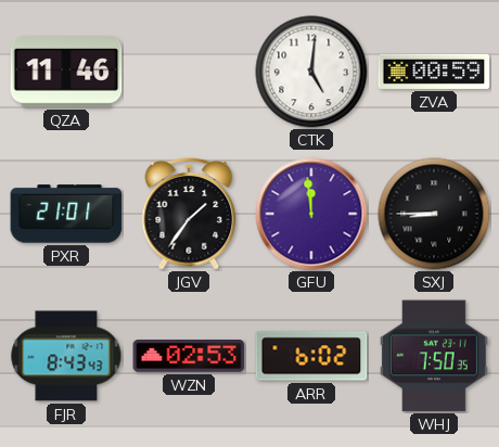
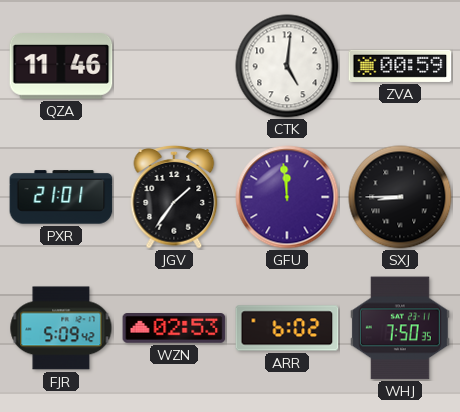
FJR: 8:43 -> 5:09
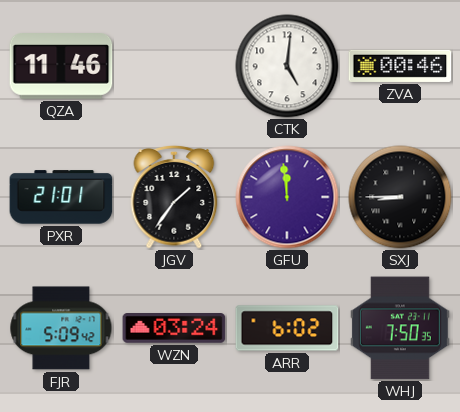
ZVA: 00:59 -> 00:46
WZN: 02:53 -> 03:24
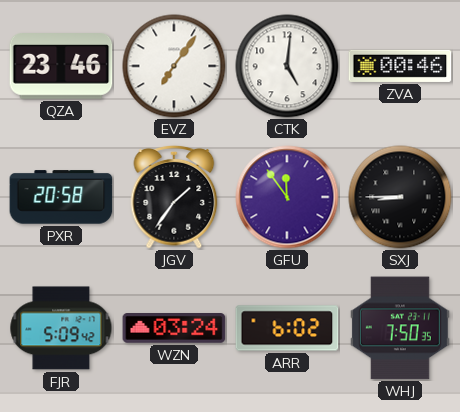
QZA: 11:46 -> 23:46
EVZ: none -> 7:06
PXR: 21:01 -> 20:58
GFU: 11:59 -> 11:54
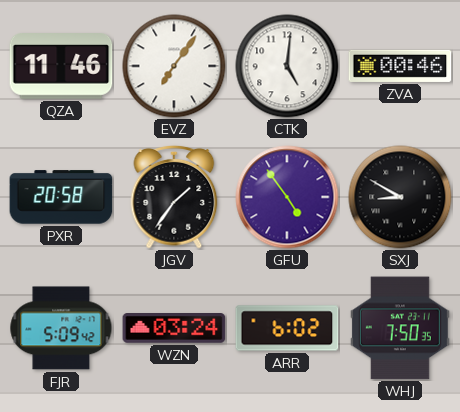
QZA: 23:46 -> 11:46
GFU: 11:54 -> 4:54
SXJ: 8:45 -> 8:50
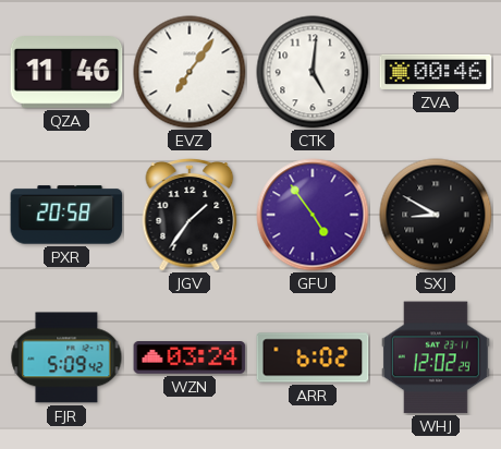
WHJ: 7:50 -> 12:02
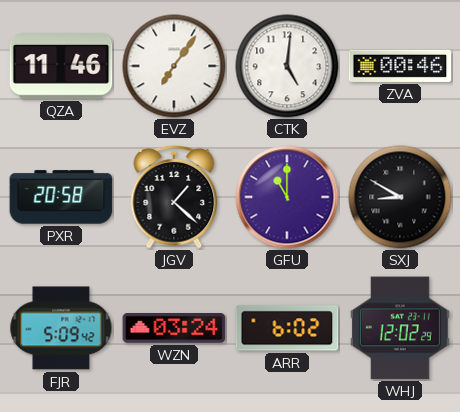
JGV: 1:36 -> 1:22
GFU: 4:54 -> 11:00
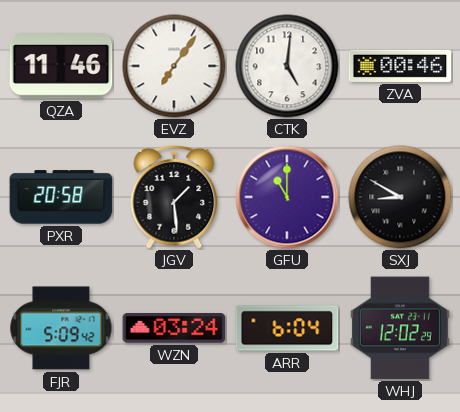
JGV: 1:22 -> 1:29
ARR: 6:02 -> 6:04
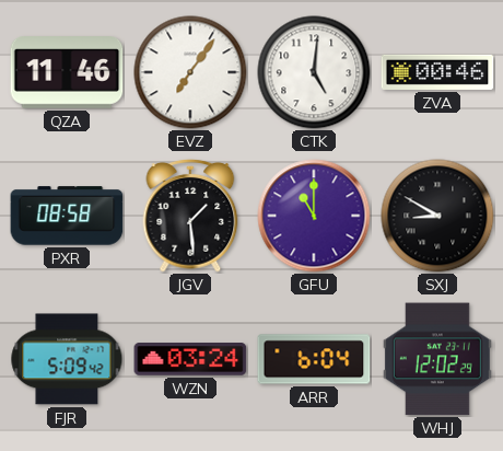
PXR: 20:58 -> 08:58
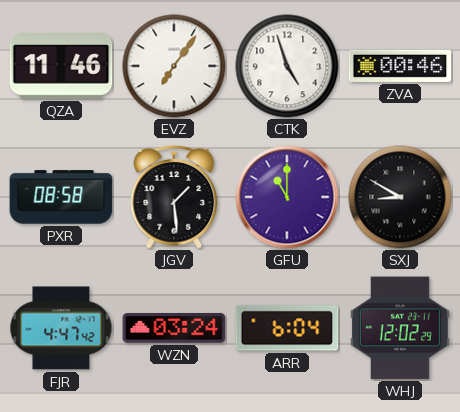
CTK: 5:01 -> 4:57
FJR: 5:09 -> 4:47
